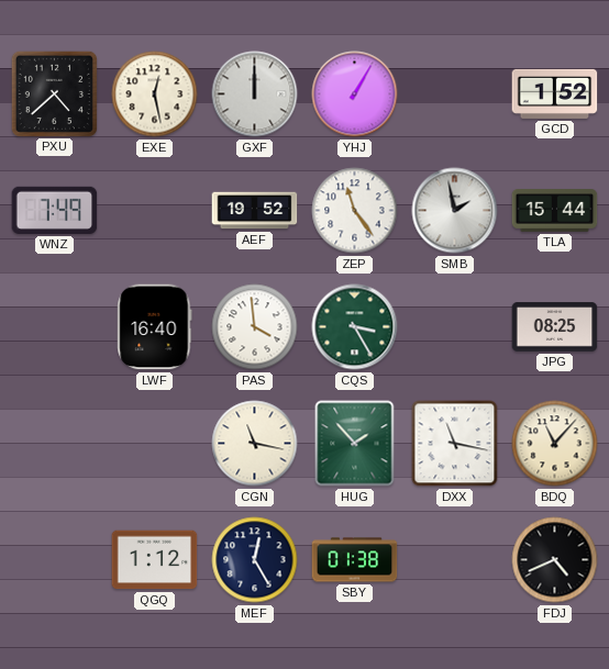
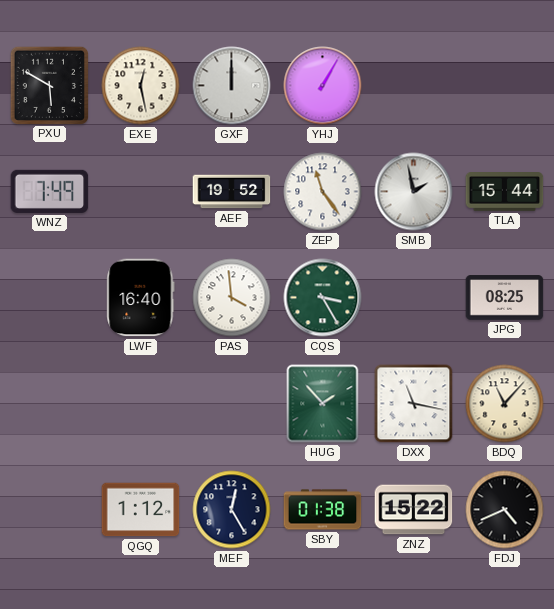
PXU: 4:38 -> 5:50
GCD: 1:52 -> none
CGN: 11:17 -> none
ZNZ: none -> 15:22
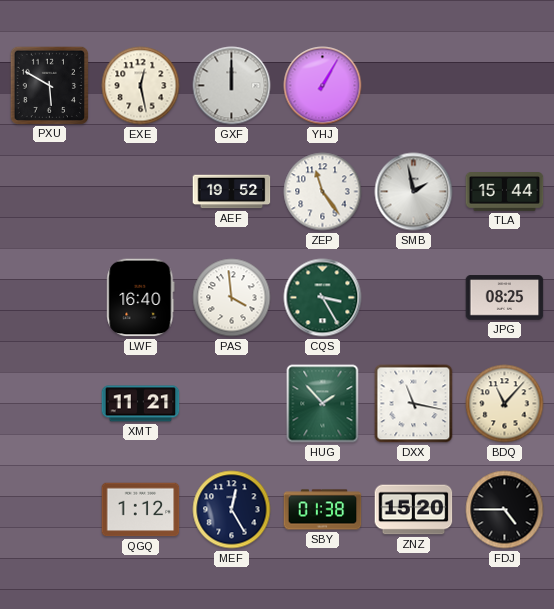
WNZ: 7:49 -> none
XMT: none -> 11:21
ZNZ: 15:22 -> 15:20
FDJ: 4:41 -> 4:45
